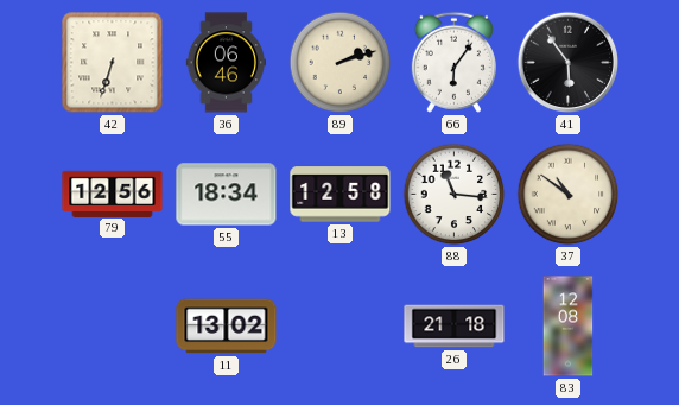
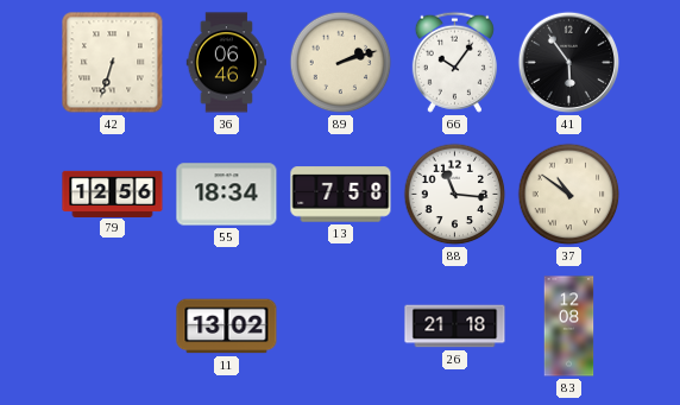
66: 6:06 -> 10:06
13: 12:58 -> 7:58
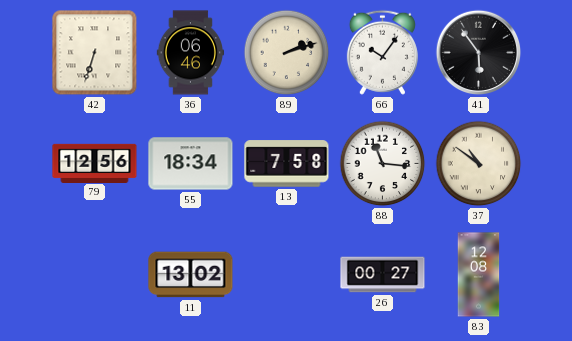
26: 21:18 -> 00:27
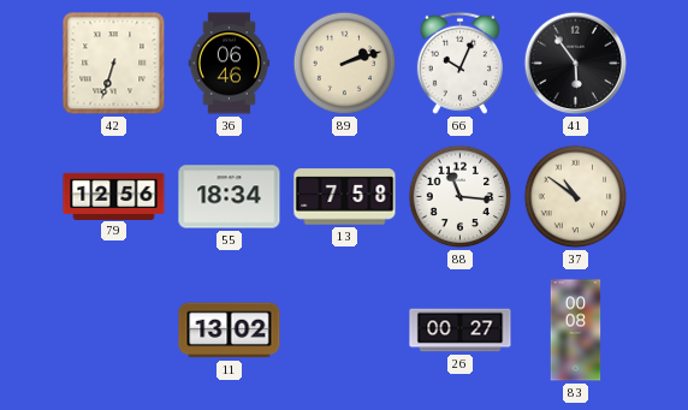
66: 10:06 -> 10:04
83: 12:08 -> 00:08
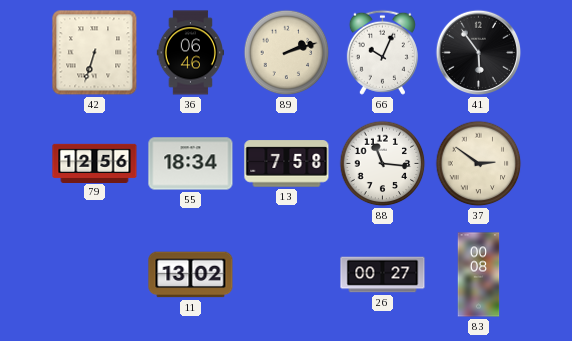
37: 10:51 -> 2:51
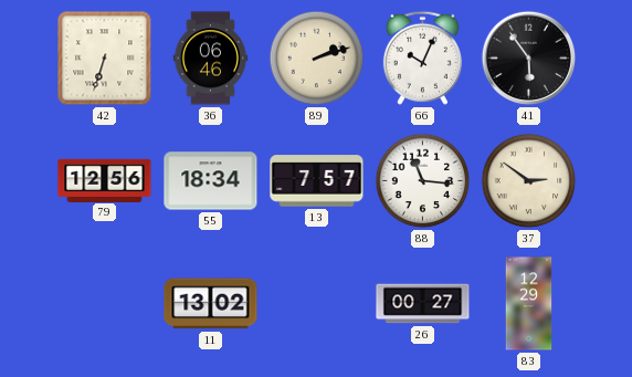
13: 7:58 -> 7:57
83: 00:08 -> 12:29
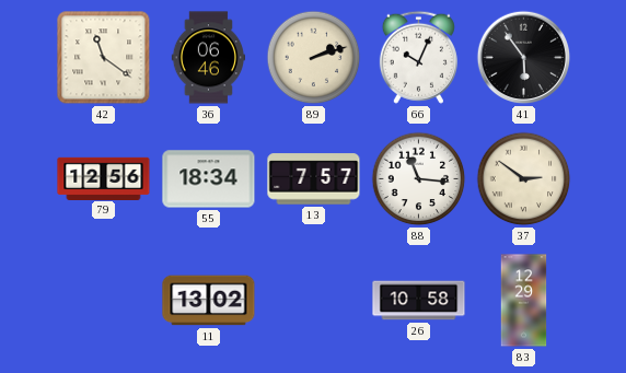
42: 6:33 -> 11:21
26: 00:27 -> 10:58
